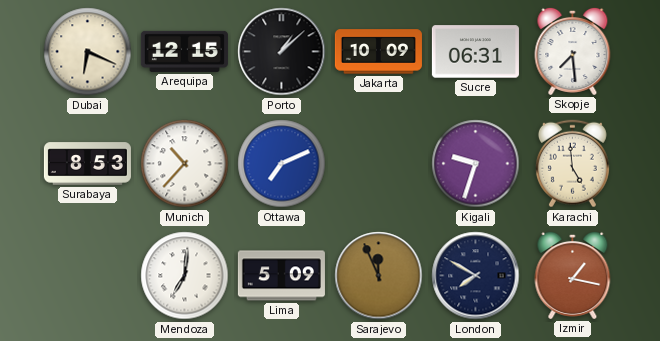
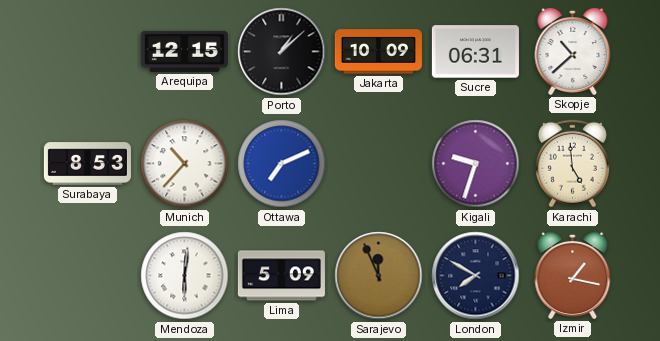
Dubai: 6:19 -> none
Skopje: 7:29 -> 10:38
Mendoza: 7:01 -> 6:01
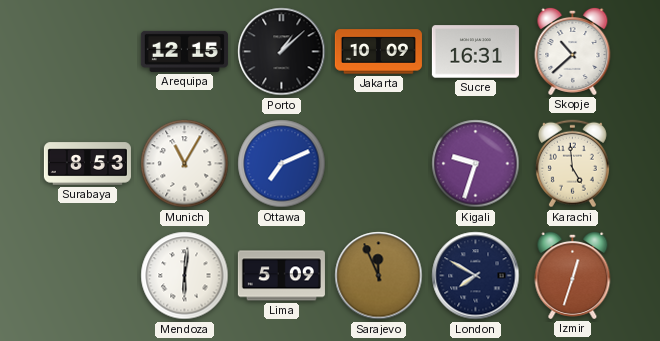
Sucre: 06:31 -> 16:31
Munich: 10:37 -> 11:05
Izmir: 1:17 -> 12:33
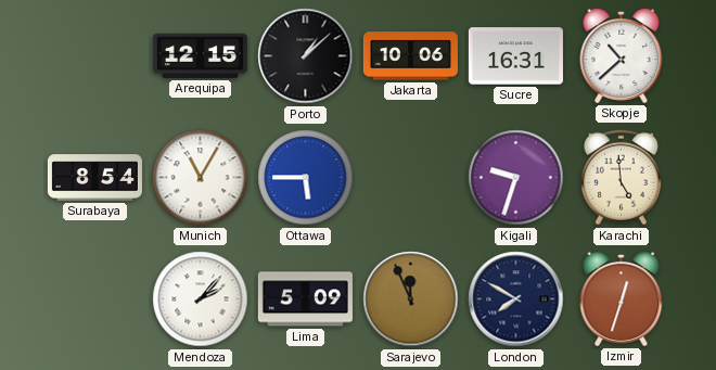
Jakarta: 10:09 -> 10:06
Surabaya: 8:53 -> 8:54
Ottawa: 7:11 -> 5:45
Mendoza: 6:01 -> 2:07
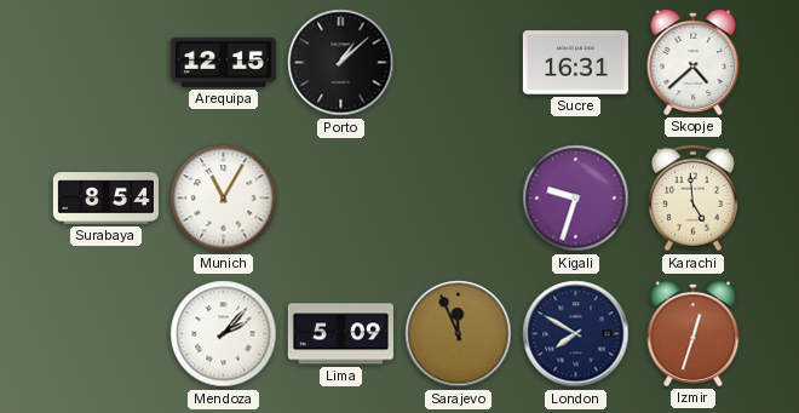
Jakarta: 10:06 -> none
Skopje: 10:38 -> 4:38
Ottawa: 5:45 -> none
